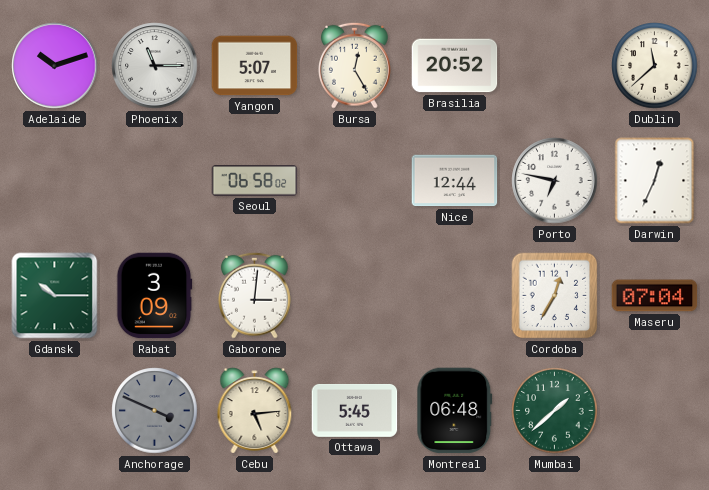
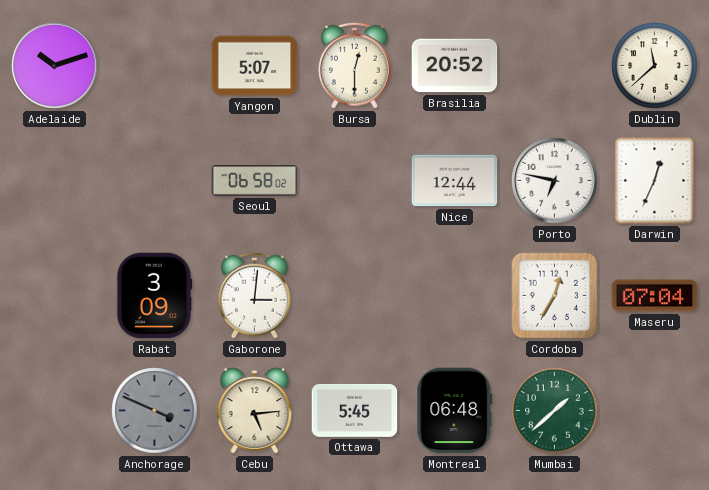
Phoenix: 11:15 -> none
Bursa: 12:25 -> 12:30
Gdansk: 10:15 -> none
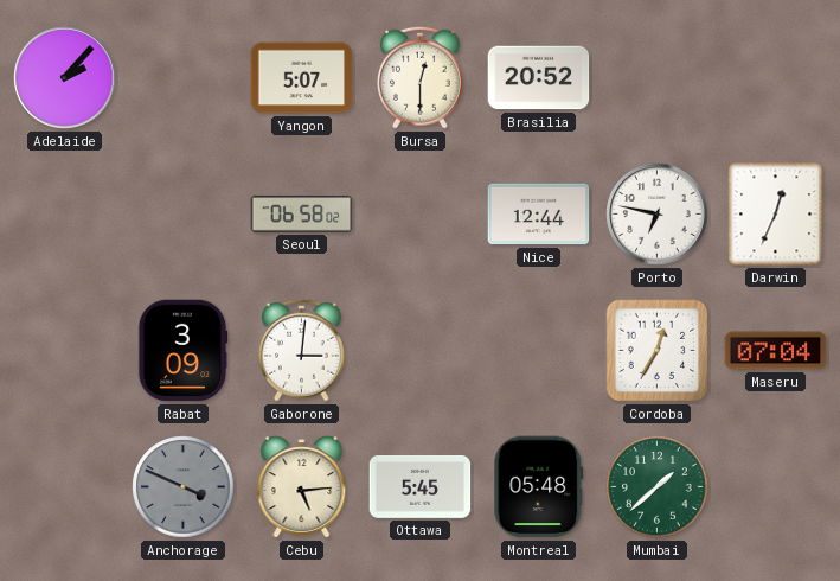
Adelaide: 10:12 -> 2:07
Dublin: 11:38 -> none
Montreal: 06:48 -> 05:48
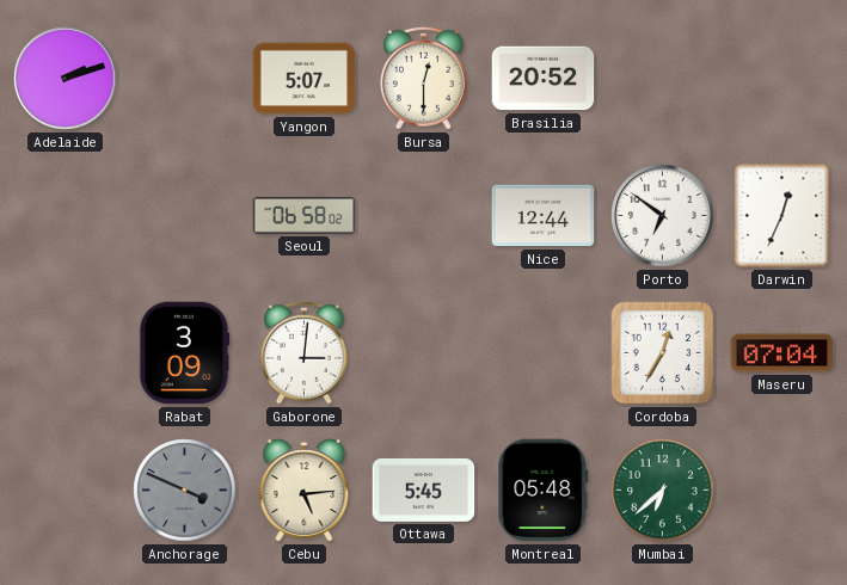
Adelaide: 2:07 -> 2:12
Porto: 6:47 -> 6:51
Mumbai: 1:38 -> 6:38
